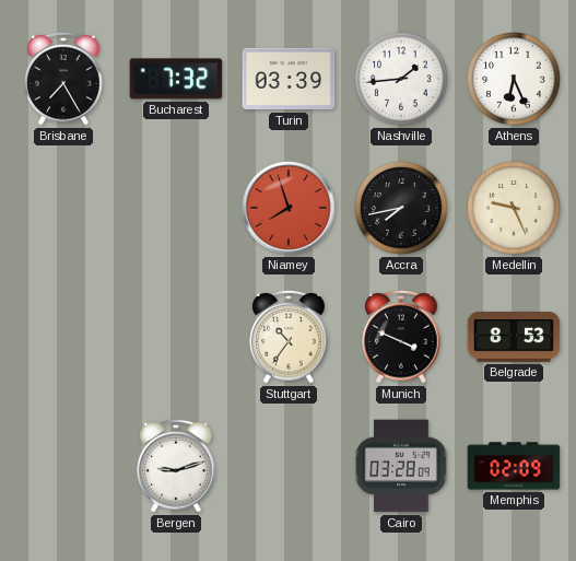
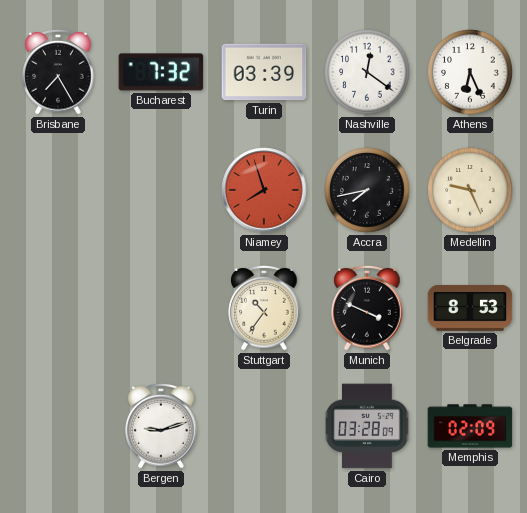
Nashville: 1:44 -> 12:21
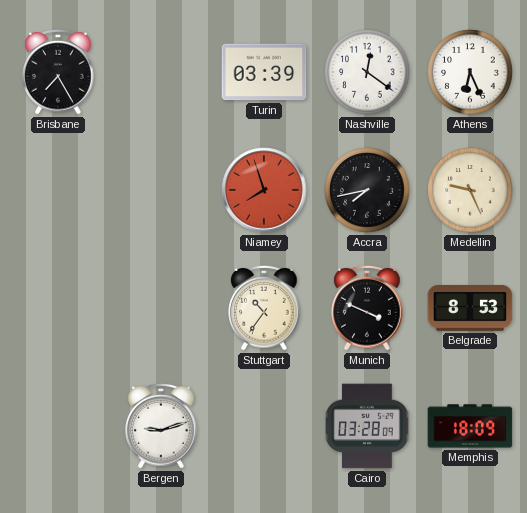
Bucharest: 7:32 -> none
Memphis: 02:09 -> 18:09
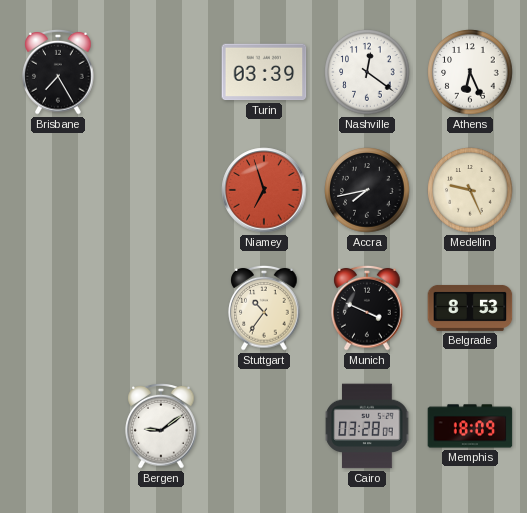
Niamey: 7:57 -> 6:57
Bergen: 9:12 -> 9:09
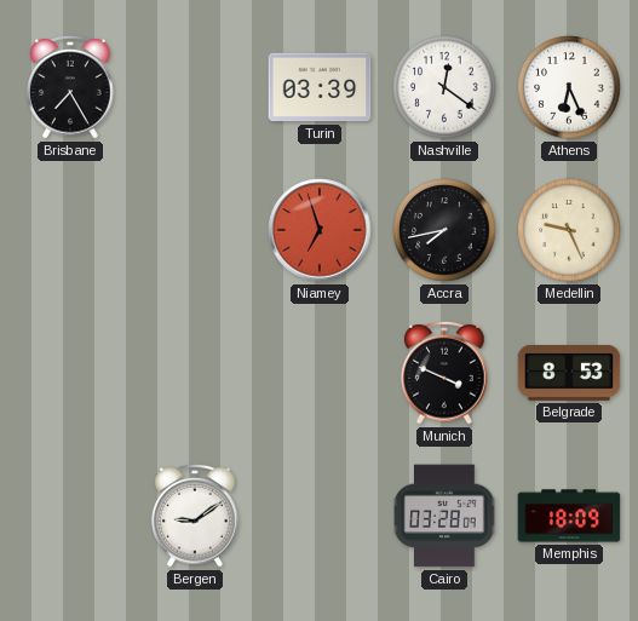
Stuttgart: 10:36 -> none
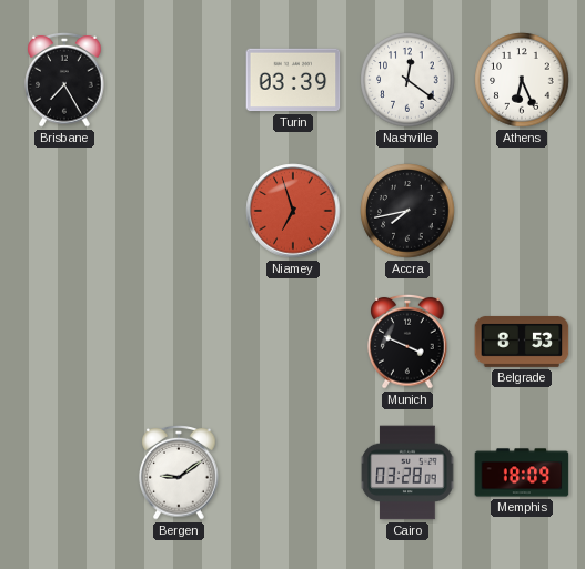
Medellin: 9:26 -> none
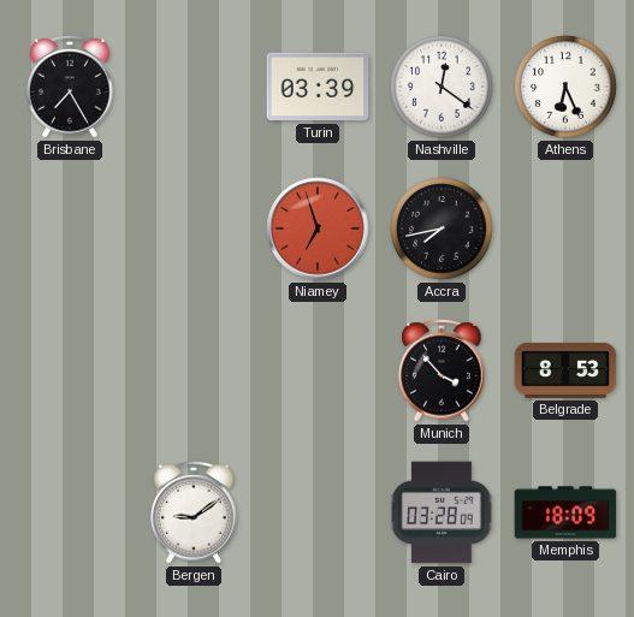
Munich: 3:49 -> 3:53
